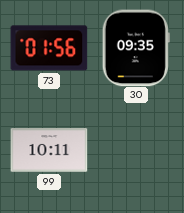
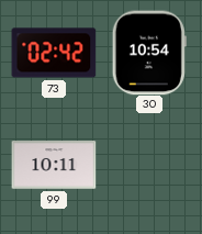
73: 01:56 -> 02:42
30: 09:35 -> 10:54
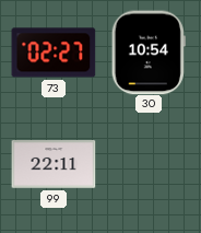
73: 02:42 -> 02:27
99: 10:11 -> 22:11
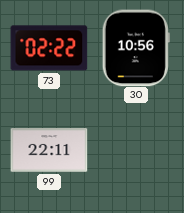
73: 02:27 -> 02:22
30: 10:54 -> 10:56
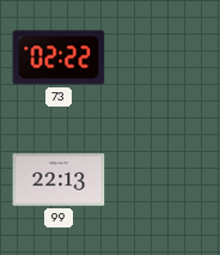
30: 10:56 -> none
99: 22:11 -> 22:13
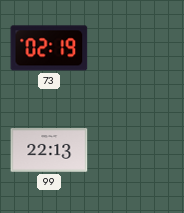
73: 02:22 -> 02:19
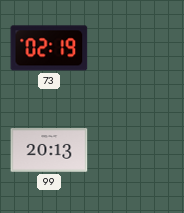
99: 22:13 -> 20:13
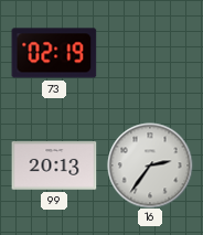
16: none -> 2:36
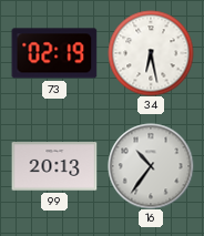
34: none -> 6:28
16: 2:36 -> 10:36
